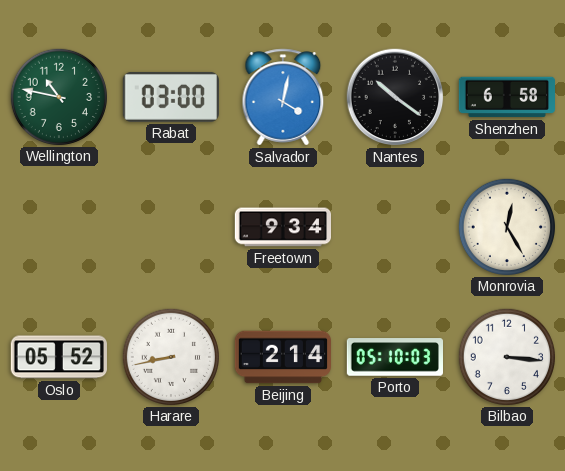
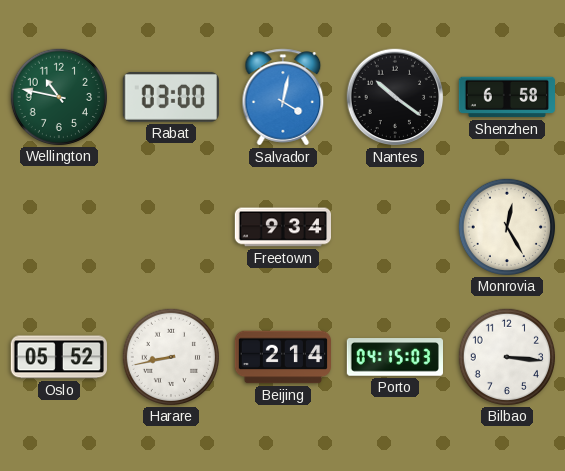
Porto: 05:10 -> 04:15
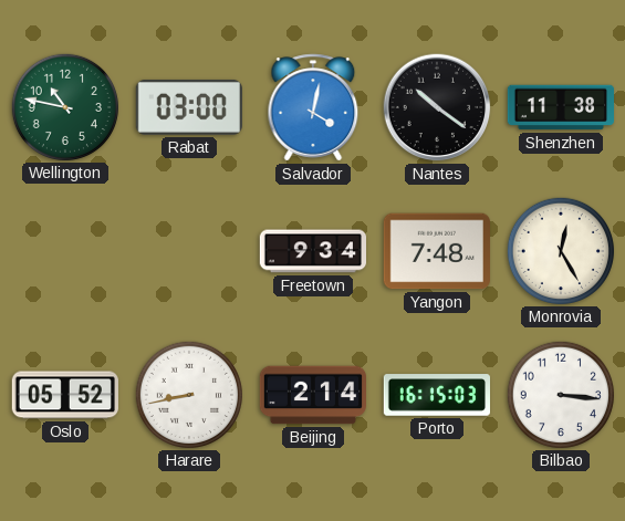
Shenzhen: 6:58 -> 11:38
Yangon: none -> 7:48
Porto: 04:15 -> 16:15
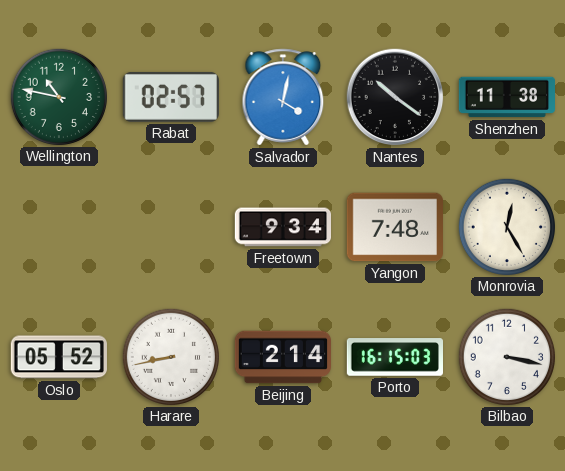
Rabat: 03:00 -> 02:57
Bilbao: 3:16 -> 3:17
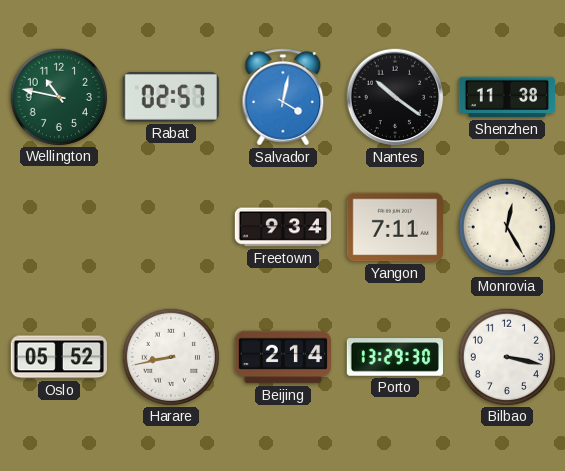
Yangon: 7:48 -> 7:11
Porto: 16:15 -> 13:29
